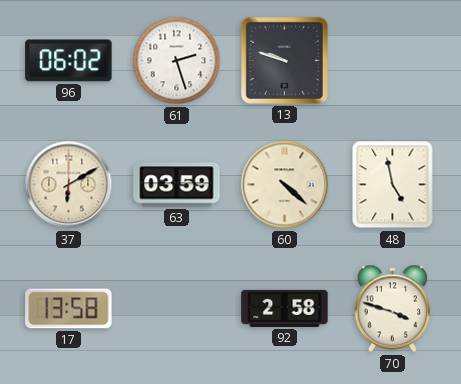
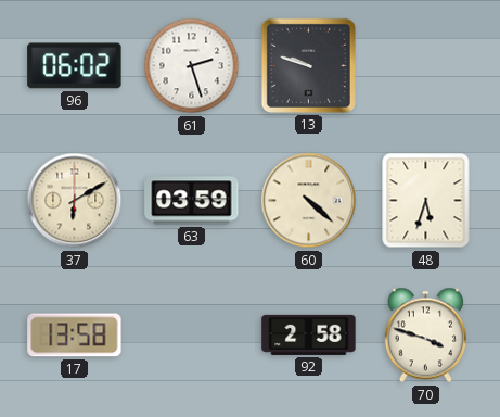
48: 4:58 -> 5:33
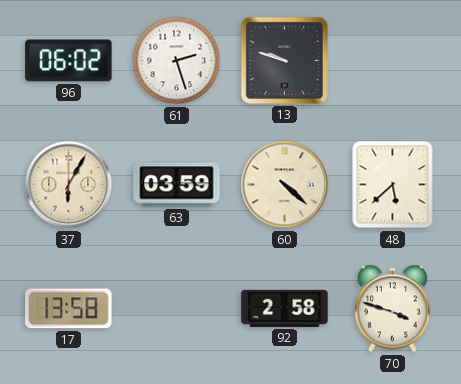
37: 6:10 -> 6:05
48: 5:33 -> 5:38
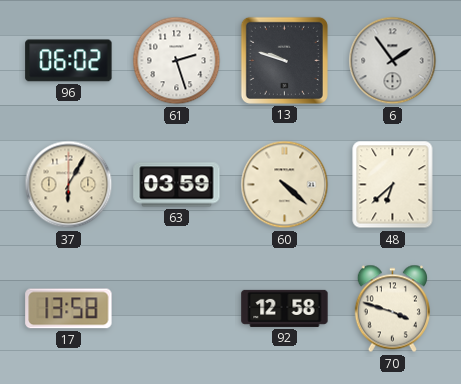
6: none -> 1:54
48: 5:38 -> 6:38
92: 2:58 -> 12:58
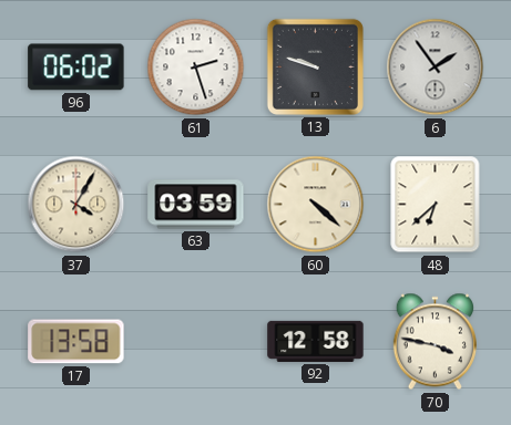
37: 6:05 -> 4:05
70: 3:48 -> 3:47
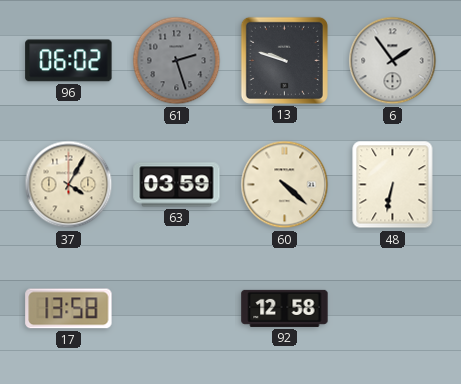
61 dial: white -> grey
48: 6:38 -> 6:32
70: 3:47 -> none
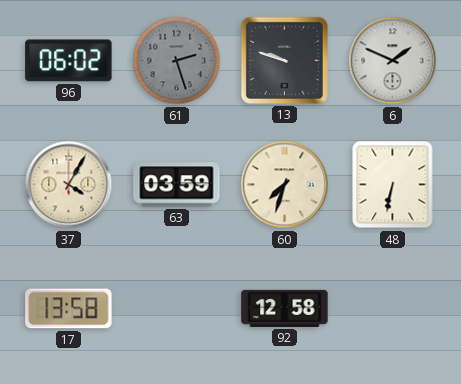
6: 1:54 -> 1:49
60: 4:22 -> 7:33
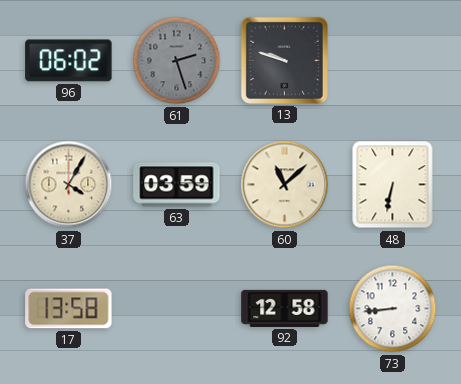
6: 1:49 -> none
60: 7:33 -> 11:08
73: none -> 8:44
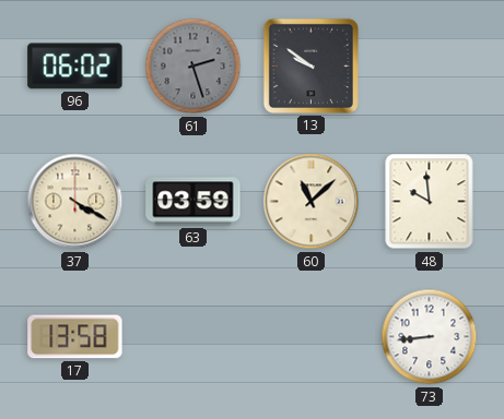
13: 9:48 -> 9:51
37: 4:05 -> 4:20
48: 6:32 -> 9:59
92: 12:58 -> none
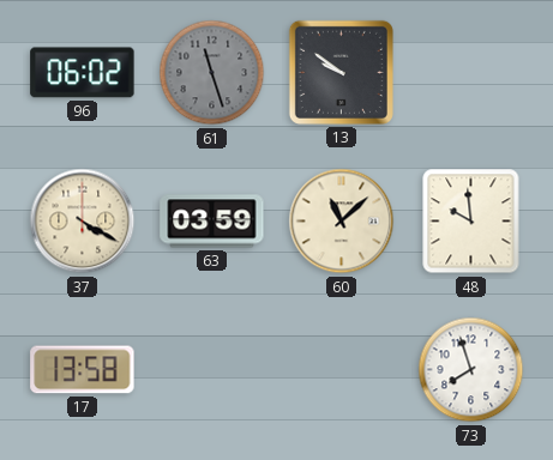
61: 2:27 -> 11:27
73: 8:44 -> 7:57
